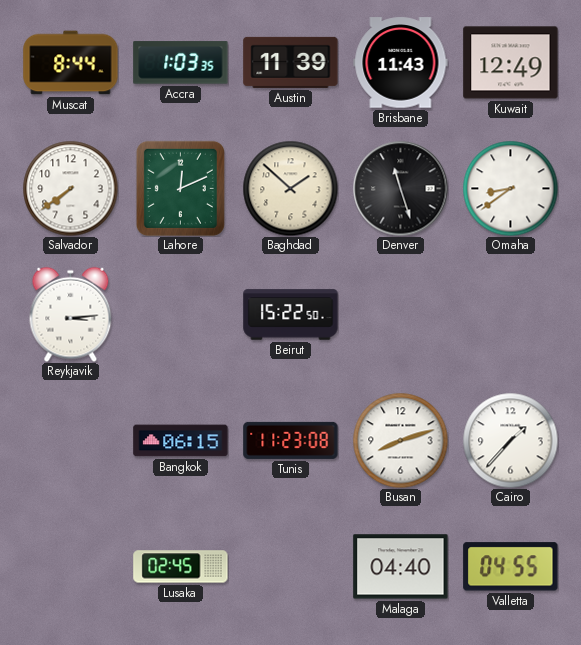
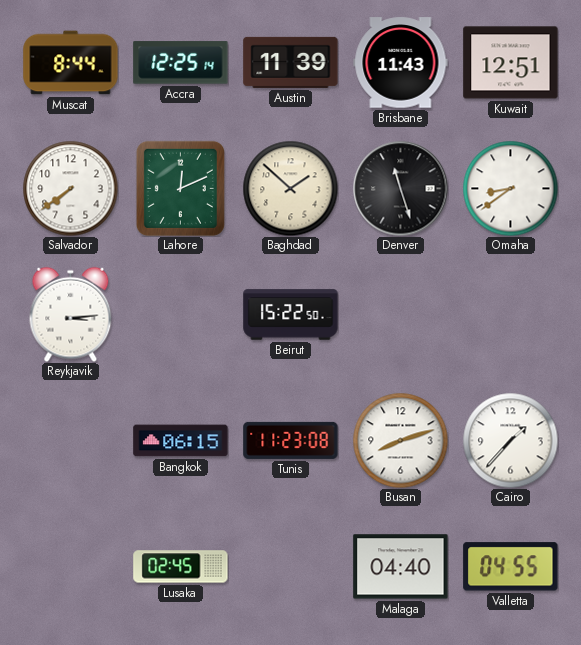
Accra: 1:03 -> 12:25
Kuwait: 12:49 -> 12:51
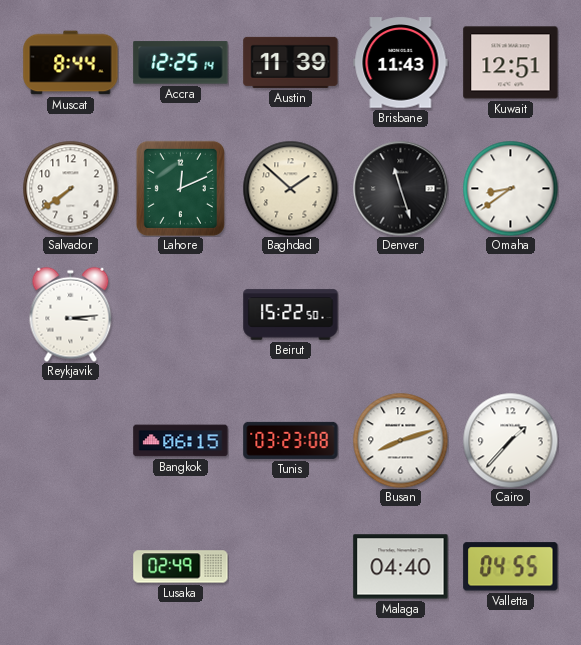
Tunis: 11:23 -> 03:23
Lusaka: 02:45 -> 02:49
